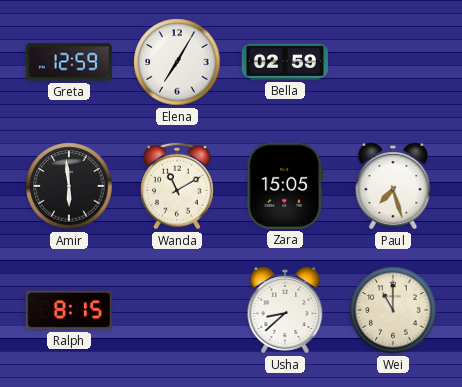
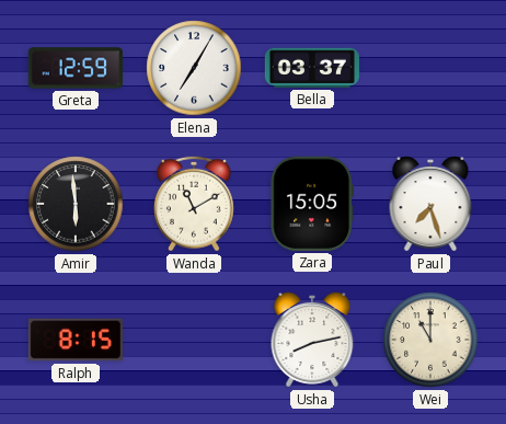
Bella: 02:59 -> 03:37
Usha: 8:38 -> 8:13
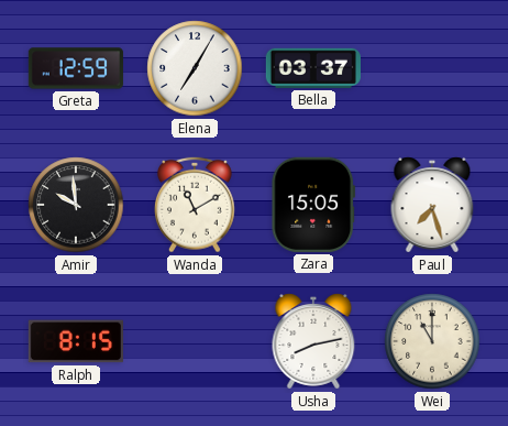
Amir: 5:59 -> 9:59
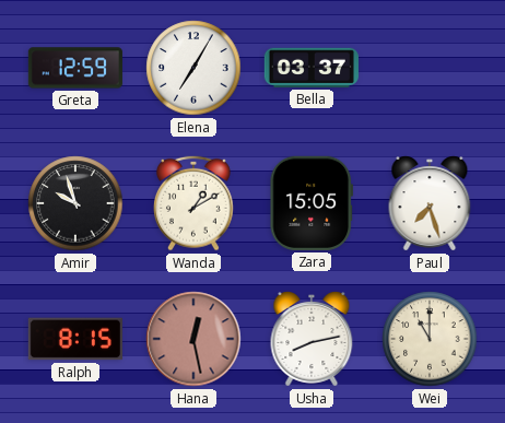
Amir: 9:59 -> 9:57
Wanda: 11:10 -> 1:10
Hana: none -> 12:28
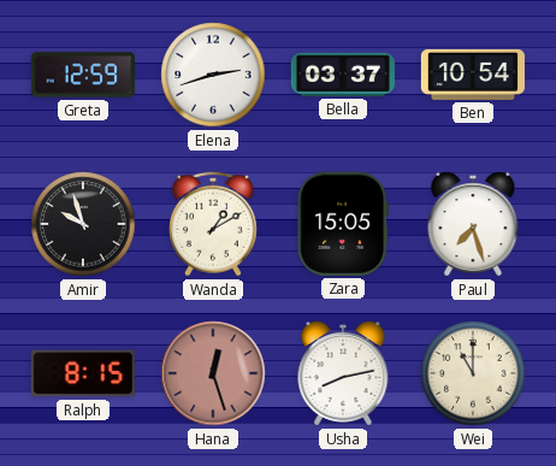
Elena: 7:05 -> 2:42
Ben: none -> 10:54
Hana: 12:28 -> 12:27
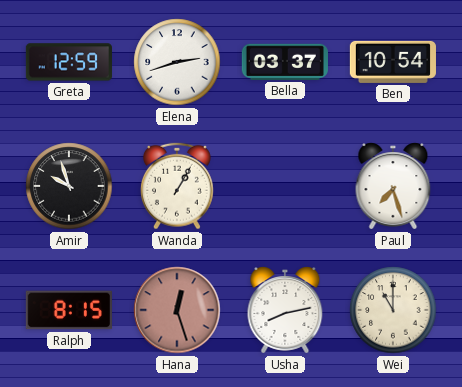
Wanda: 1:10 -> 1:05
Zara: 15:05 -> none
